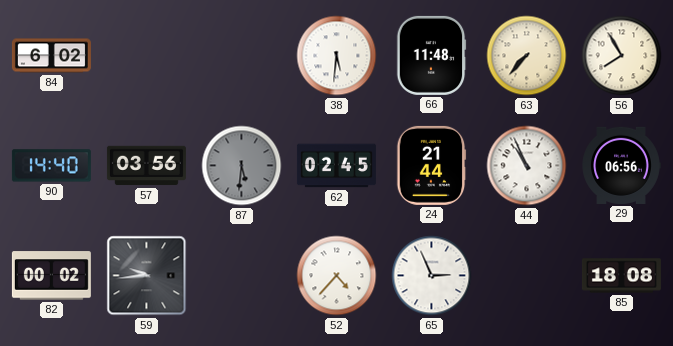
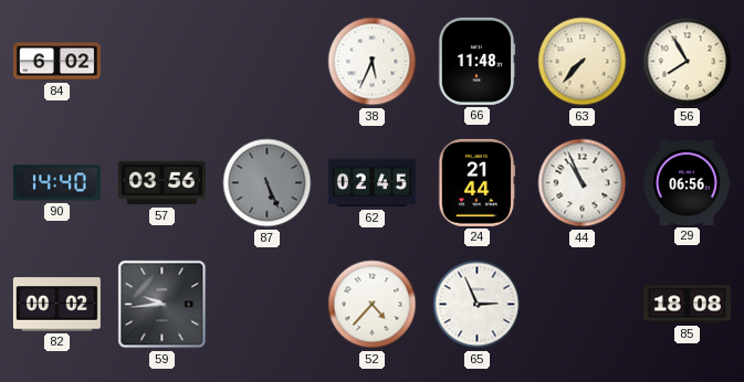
38: 5:31 -> 5:34
87: 5:31 -> 5:26
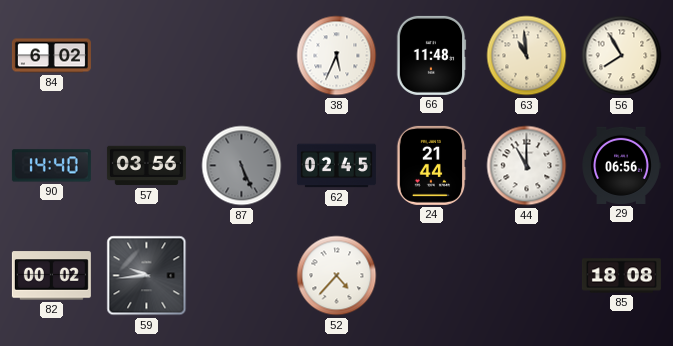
63: 7:37 -> 10:59
44: 10:56 -> 11:00
65: 2:56 -> none
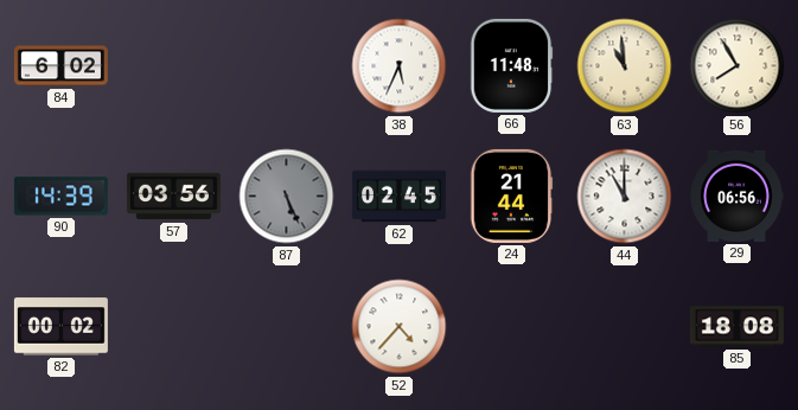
90: 14:40 -> 14:39
59: 9:44 -> none
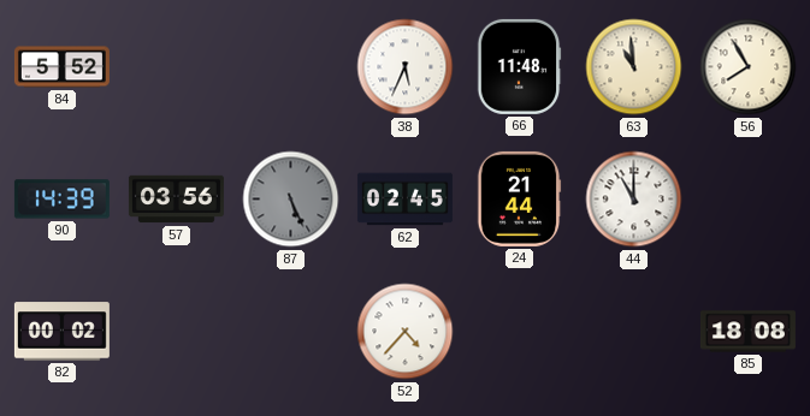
84: 6:02 -> 5:52
29: 06:56 -> none
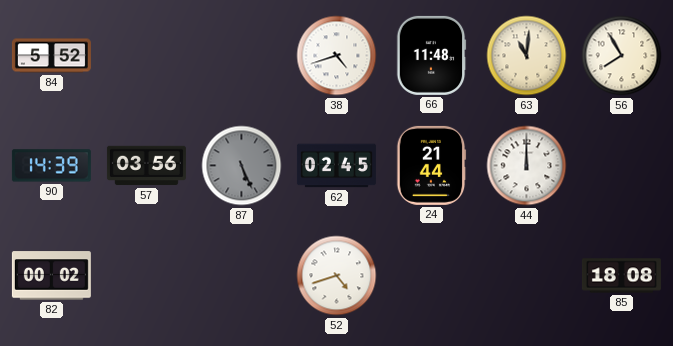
38: 5:34 -> 4:42
63: 10:59 -> 11:01
44: 11:00 -> 12:00
52: 4:37 -> 4:42
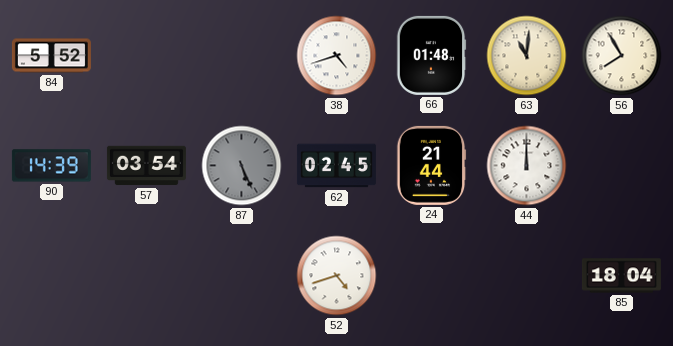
66: 11:48 -> 01:48
57: 03:56 -> 03:54
82: 00:02 -> none
85: 18:08 -> 18:04
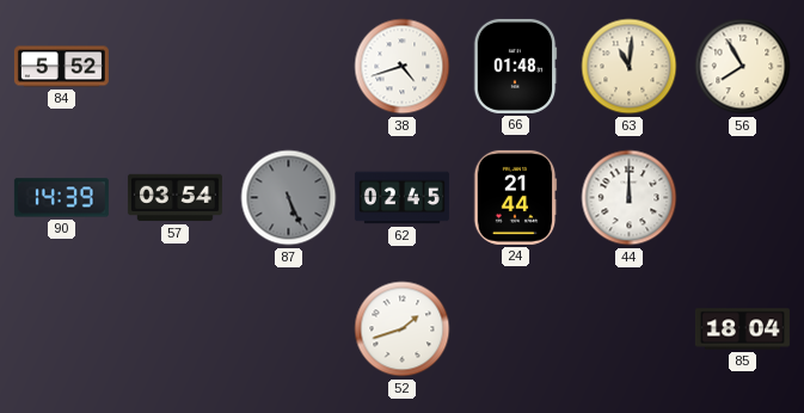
52: 4:42 -> 1:42
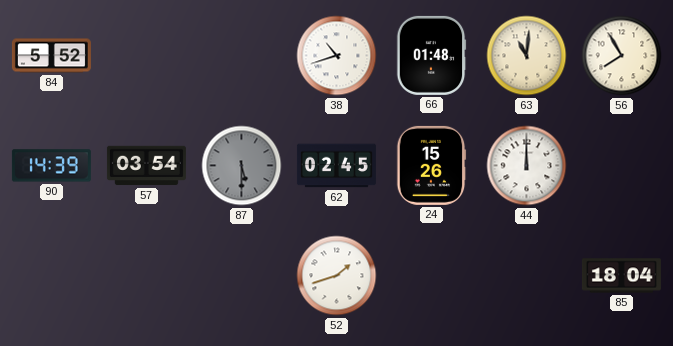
38: 4:42 -> 10:42
87: 5:26 -> 5:30
24: 21:44 -> 15:26
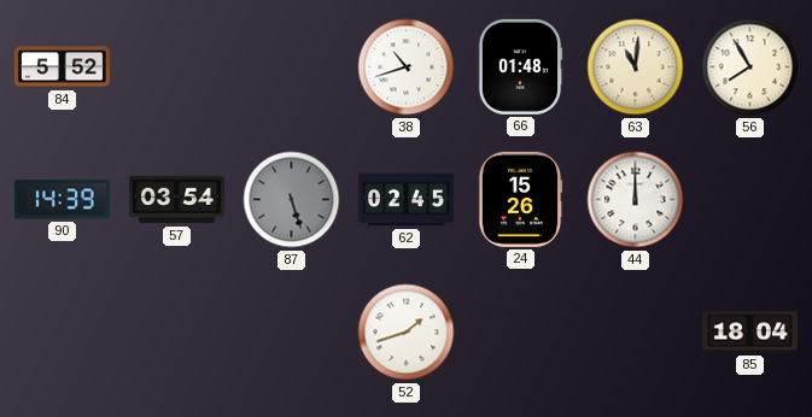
87: 5:30 -> 5:27
